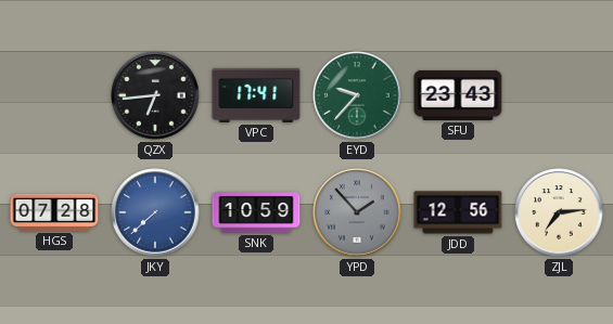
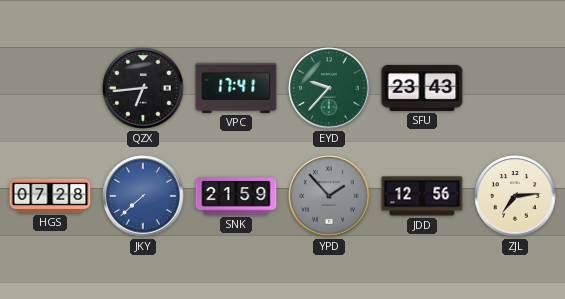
SNK: 10:59 -> 21:59
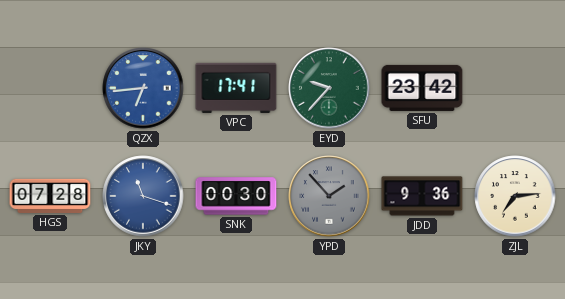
QZX dial: black -> blue
SFU: 23:43 -> 23:42
JKY: 7:38 -> 11:18
SNK: 21:59 -> 00:30
JDD: 12:56 -> 9:36
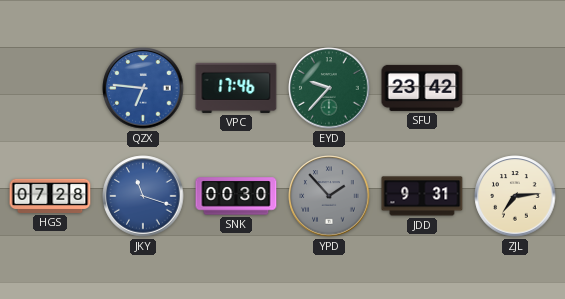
QZX: 6:44 -> 6:46
VPC: 17:41 -> 17:46
JDD: 9:36 -> 9:31
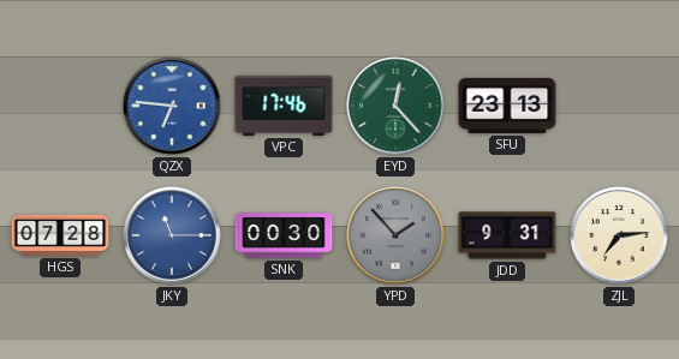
EYD: 9:37 -> 12:23
SFU: 23:42 -> 23:13
JKY: 11:18 -> 11:15
